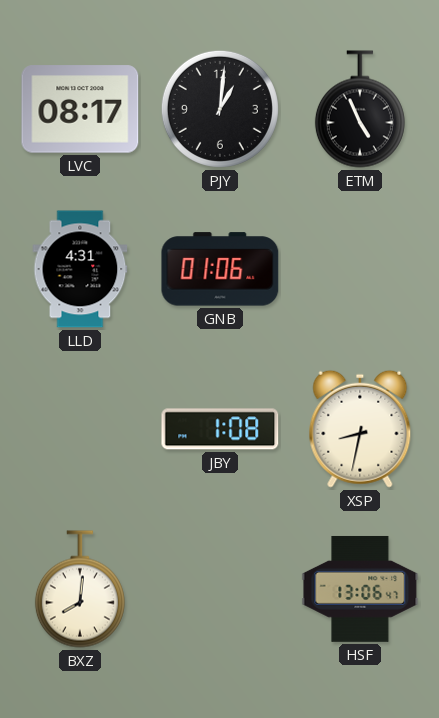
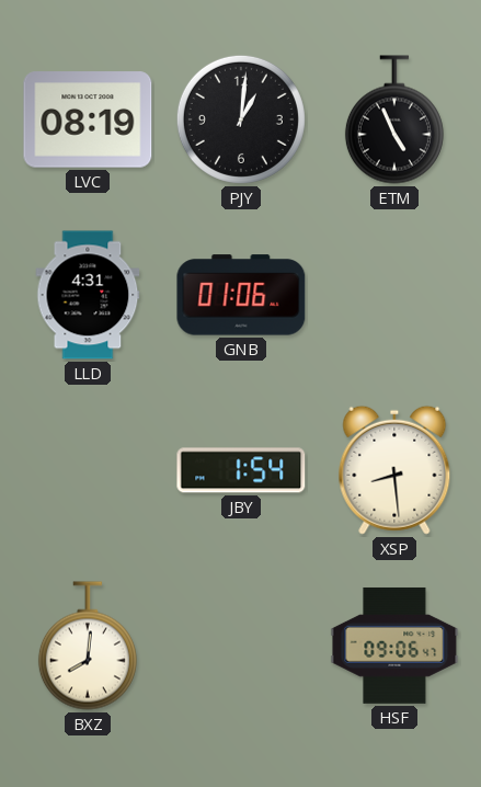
LVC: 08:17 -> 08:19
JBY: 1:08 -> 1:54
XSP: 8:32 -> 8:29
HSF: 13:06 -> 09:06
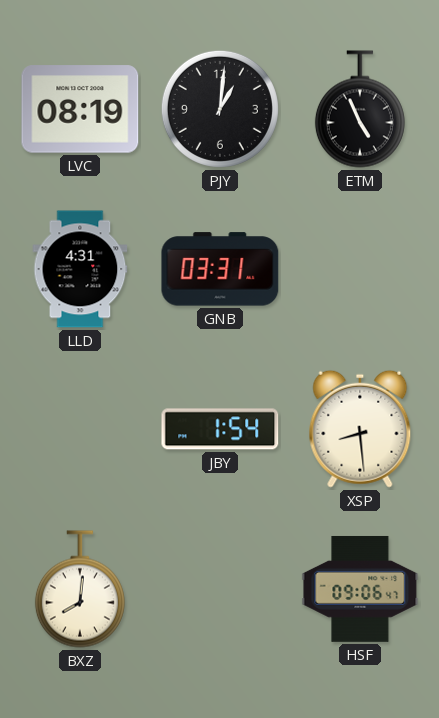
GNB: 01:06 -> 03:31
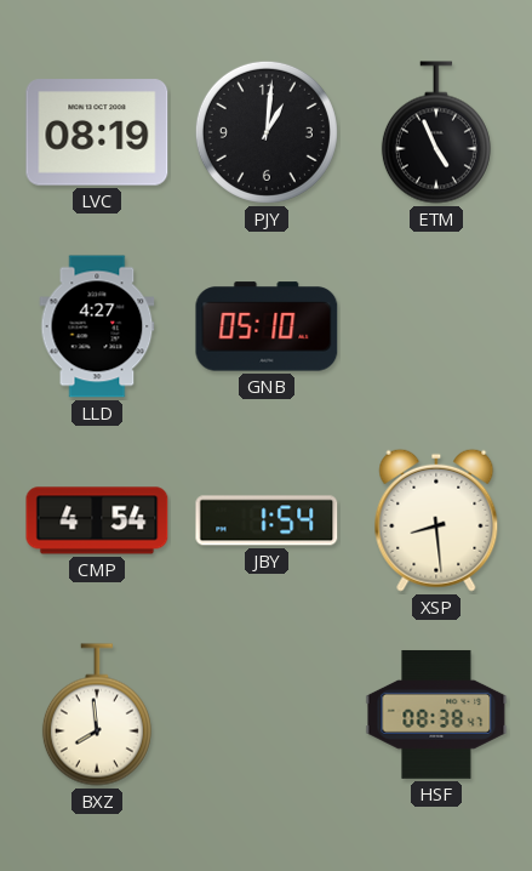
LLD: 4:31 -> 4:27
GNB: 03:31 -> 05:10
CMP: none -> 4:54
BXZ: 8:01 -> 7:59
HSF: 09:06 -> 08:38
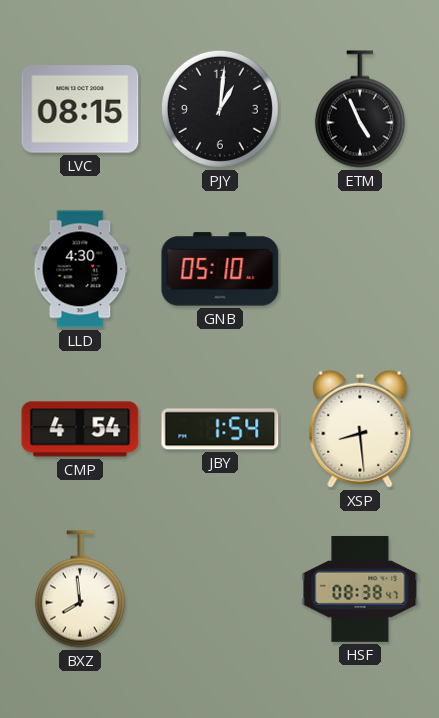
LVC: 08:19 -> 08:15
LLD: 4:27 -> 4:30
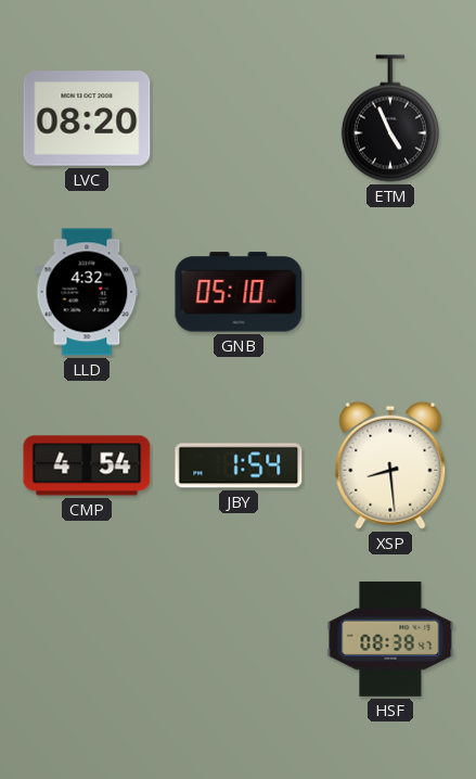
LVC: 08:15 -> 08:20
PJY: 1:01 -> none
LLD: 4:30 -> 4:32
BXZ: 7:59 -> none
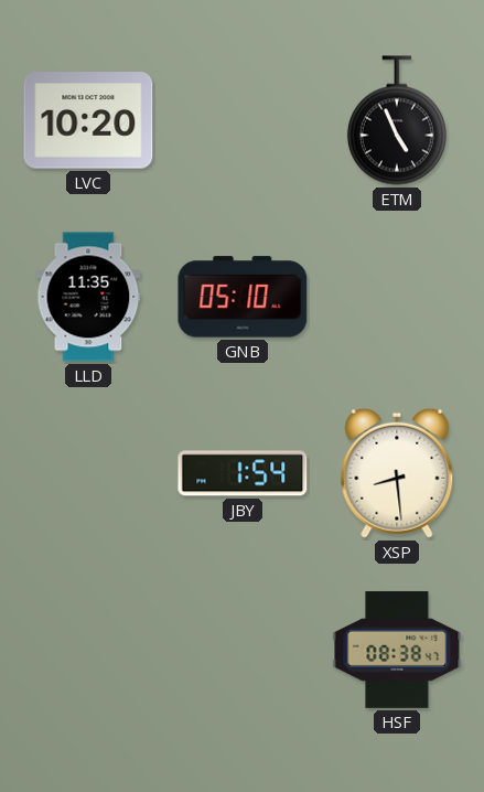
LVC: 08:20 -> 10:20
LLD: 4:32 -> 11:35
CMP: 4:54 -> none
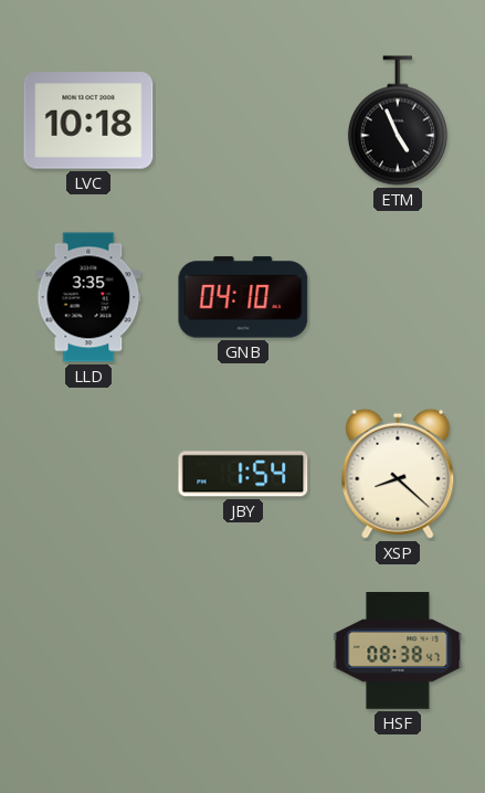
LVC: 10:20 -> 10:18
LLD: 11:35 -> 3:35
GNB: 05:10 -> 04:10
XSP: 8:29 -> 8:22
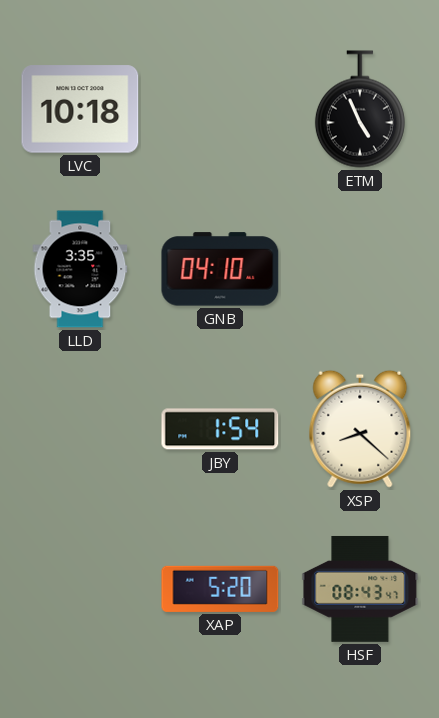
XAP: none -> 5:20
HSF: 08:38 -> 08:43
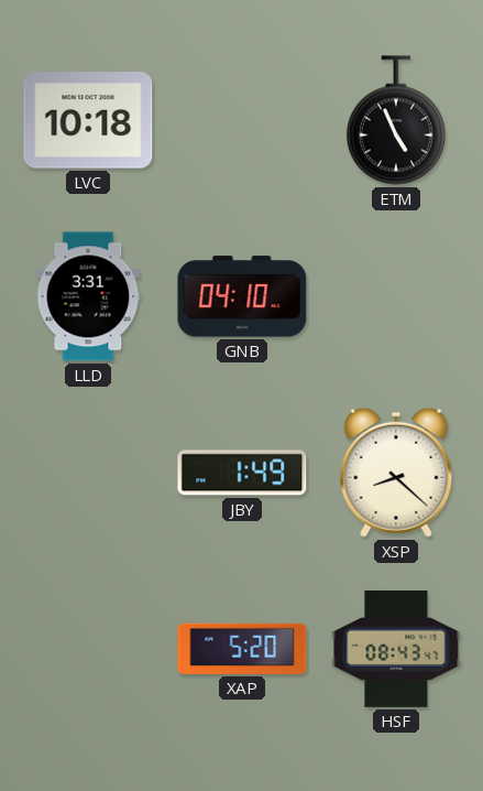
LLD: 3:35 -> 3:31
JBY: 1:54 -> 1:49
